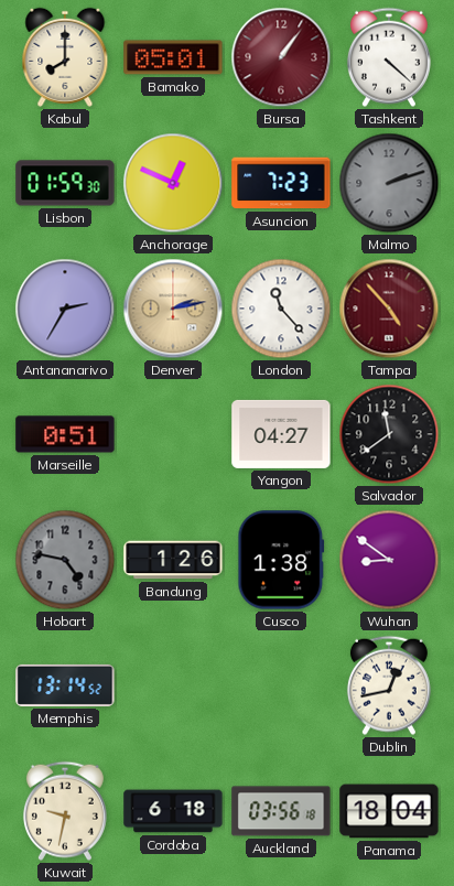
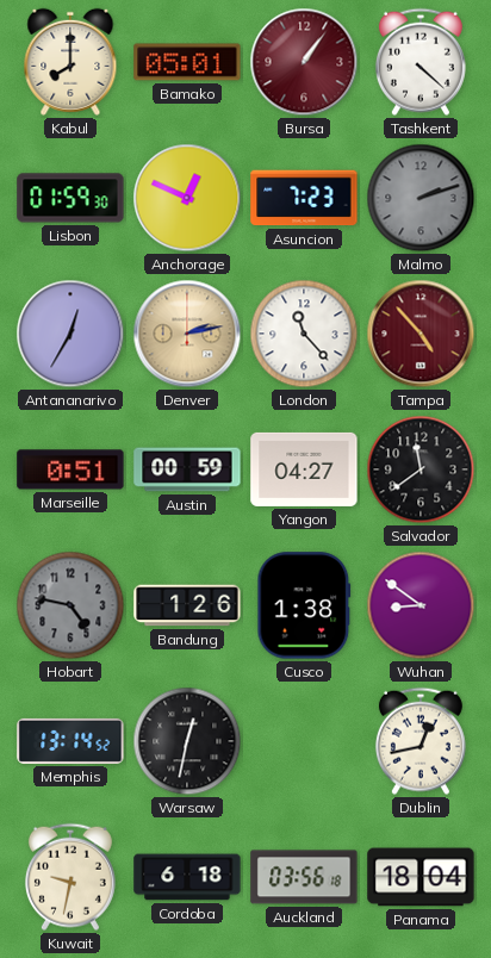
Antananarivo: 2:35 -> 12:35
Austin: none -> 00:59
Warsaw: none -> 12:32
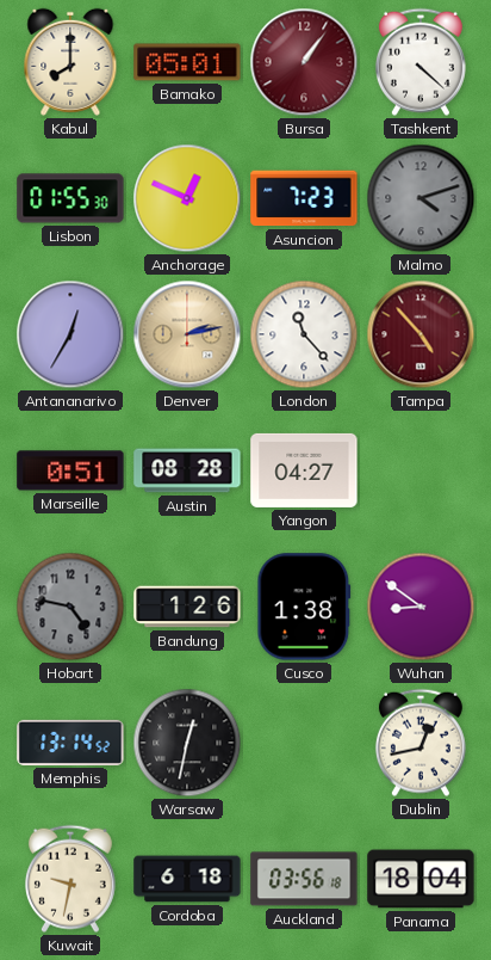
Lisbon: 01:59 -> 01:55
Malmo: 2:12 -> 4:12
Austin: 00:59 -> 08:28
Salvador: 11:39 -> none
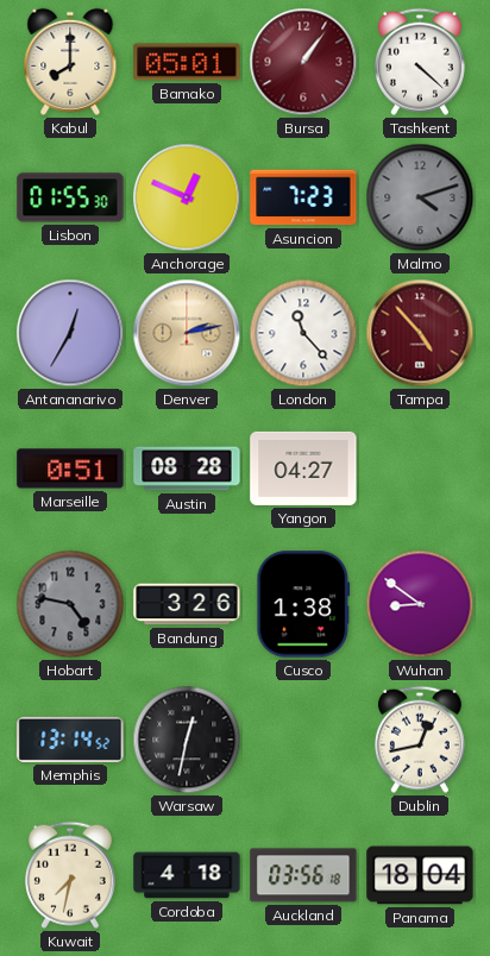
Bandung: 1:26 -> 3:26
Kuwait: 9:32 -> 7:32
Cordoba: 6:18 -> 4:18
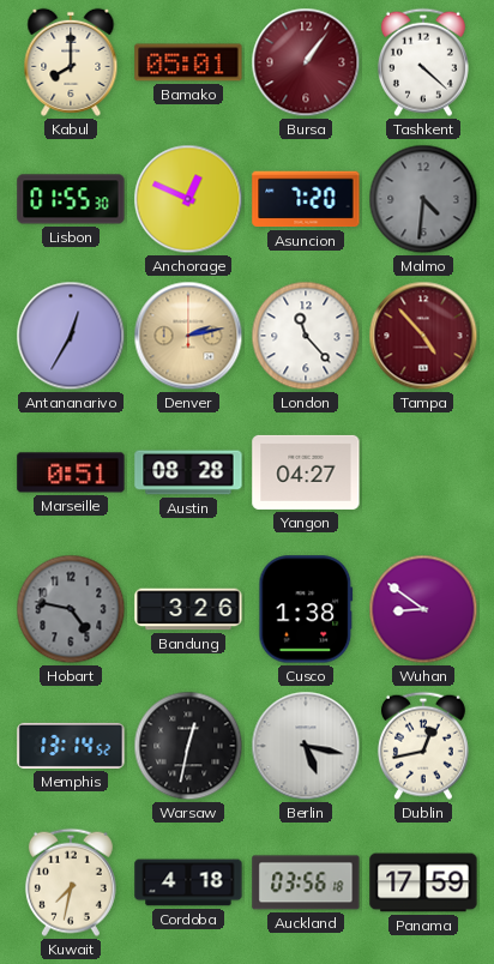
Asuncion: 7:23 -> 7:20
Malmo: 4:12 -> 4:31
Berlin: none -> 5:17
Panama: 18:04 -> 17:59
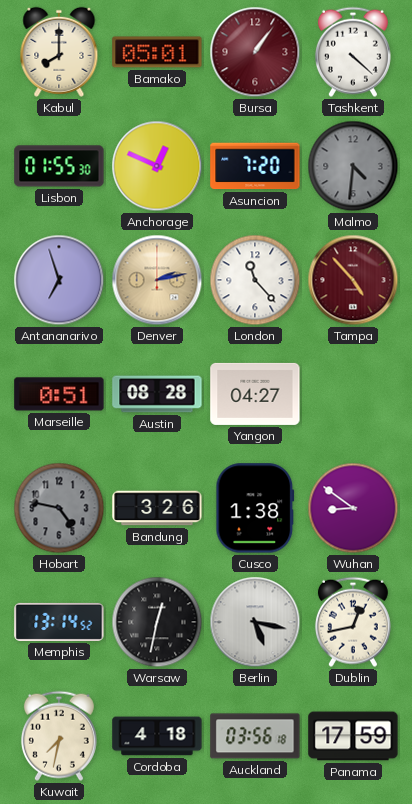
Antananarivo: 12:35 -> 6:57
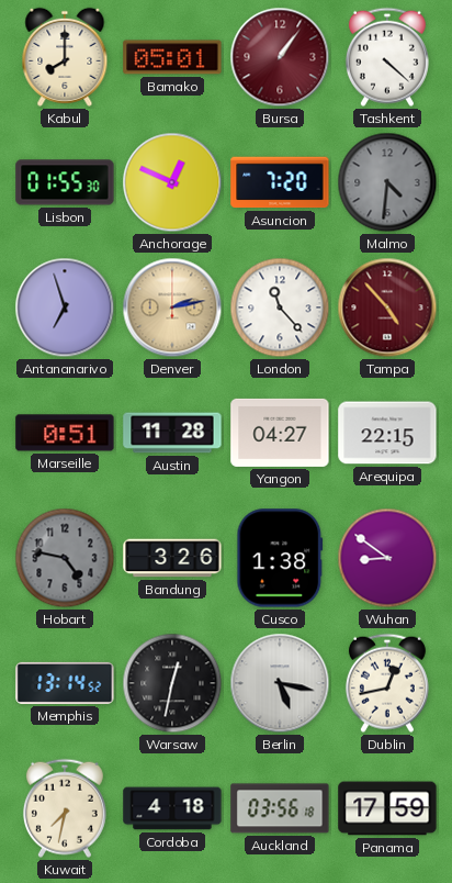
Austin: 08:28 -> 11:28
Arequipa: none -> 22:15
